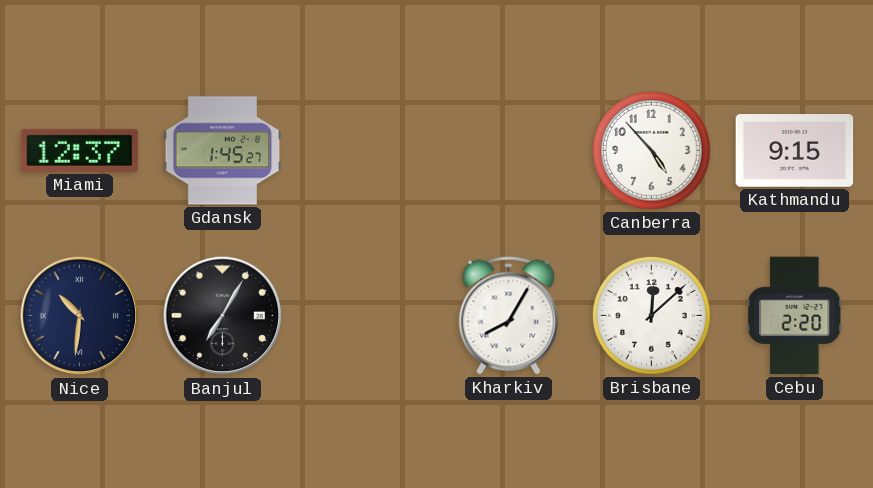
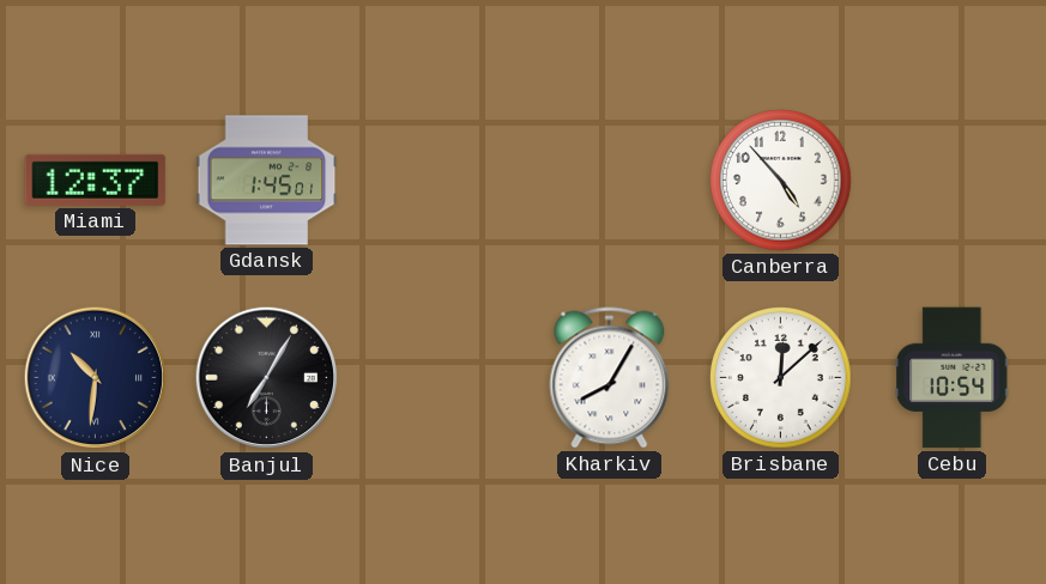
Gdansk: 1:45:27 -> 1:45:01
Kathmandu: 9:15 -> none
Cebu: 2:20 -> 10:54
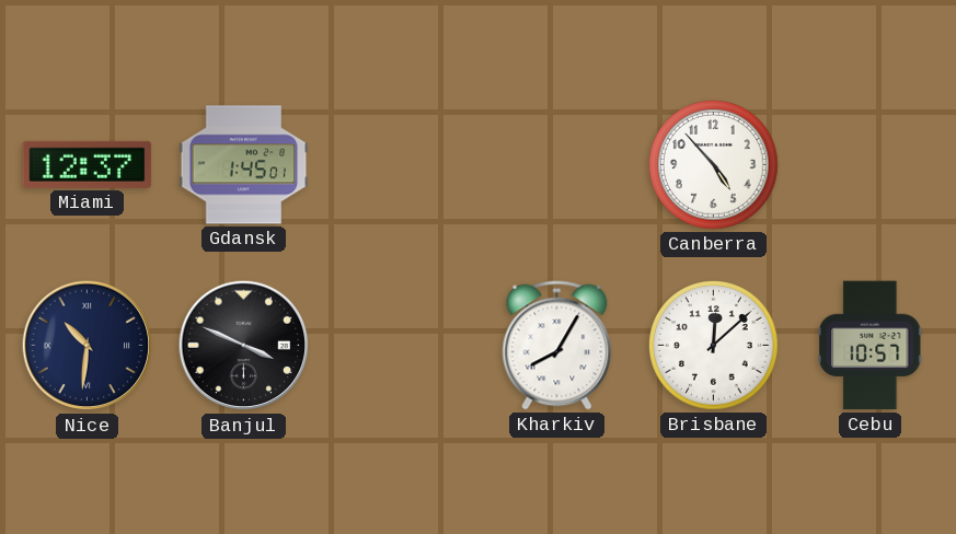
Banjul: 7:05 -> 3:49
Cebu: 10:54 -> 10:57
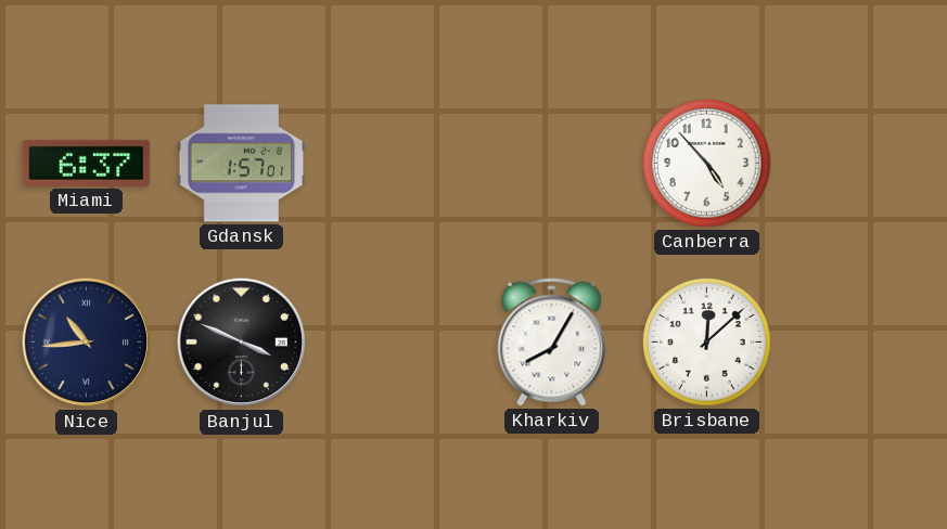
Miami: 12:37 -> 6:37
Gdansk: 1:45 -> 1:57
Nice: 10:31 -> 10:44
Cebu: 10:57 -> none
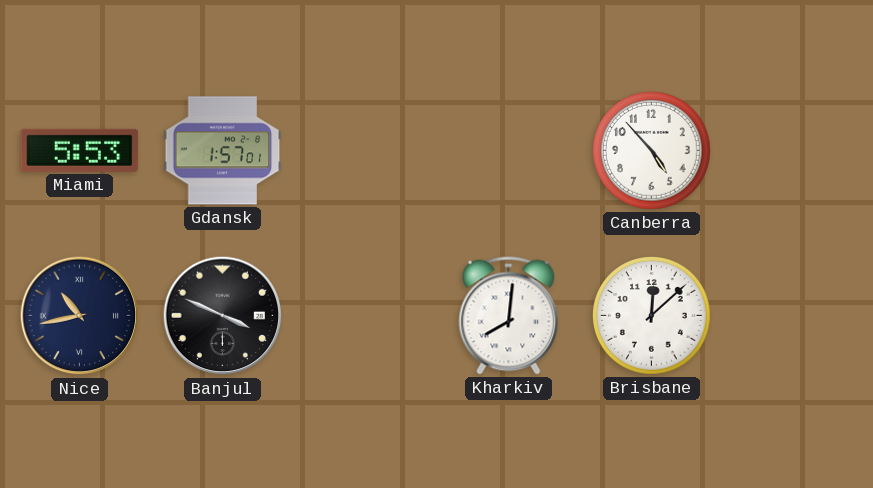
Miami: 6:37 -> 5:53
Nice: 10:44 -> 10:43
Kharkiv: 8:05 -> 8:01
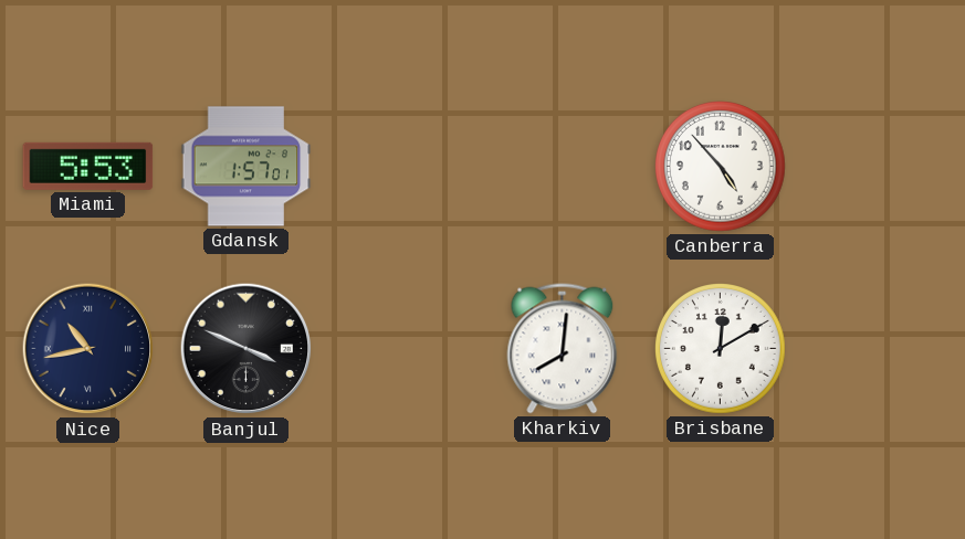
Brisbane: 12:08 -> 12:10
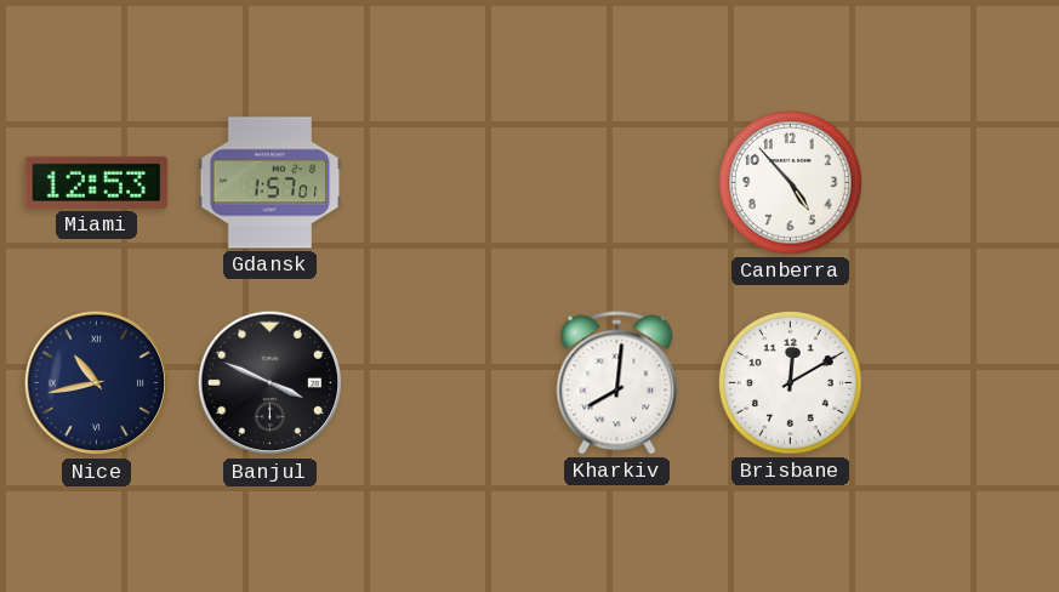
Miami: 5:53 -> 12:53
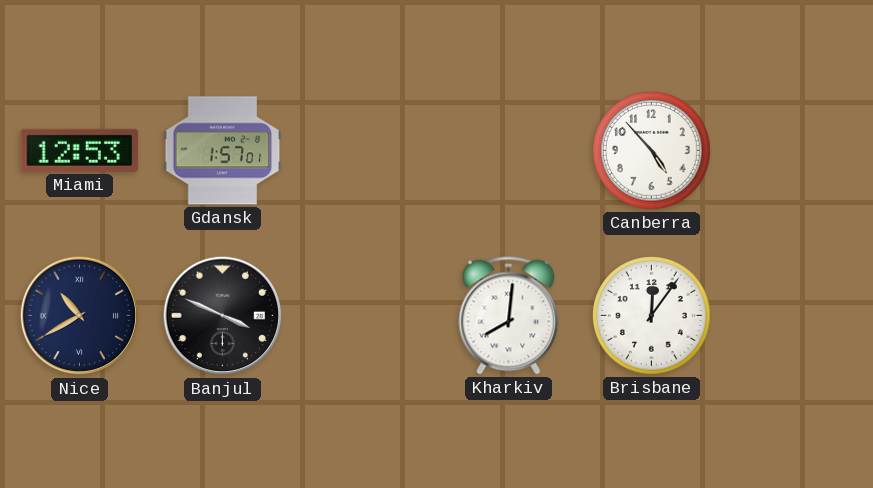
Nice: 10:43 -> 10:40
Brisbane: 12:10 -> 12:06
